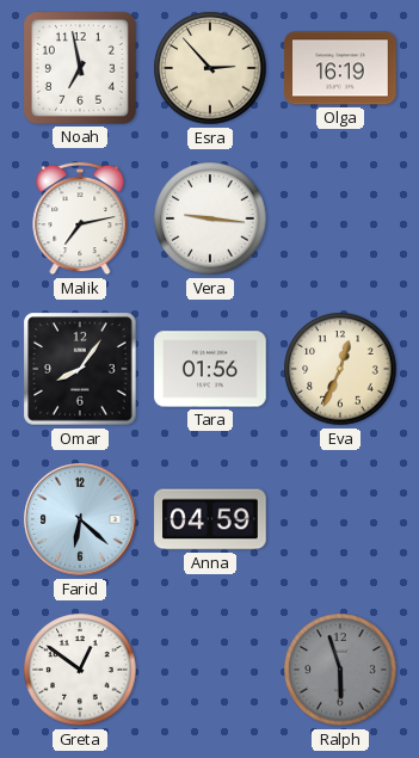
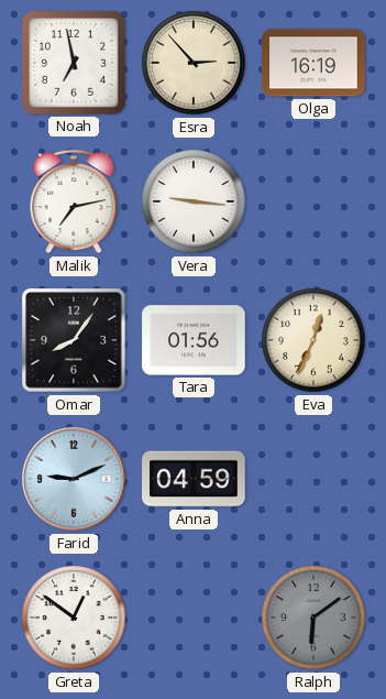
Farid: 6:22 -> 9:11
Ralph: 5:57 -> 6:09
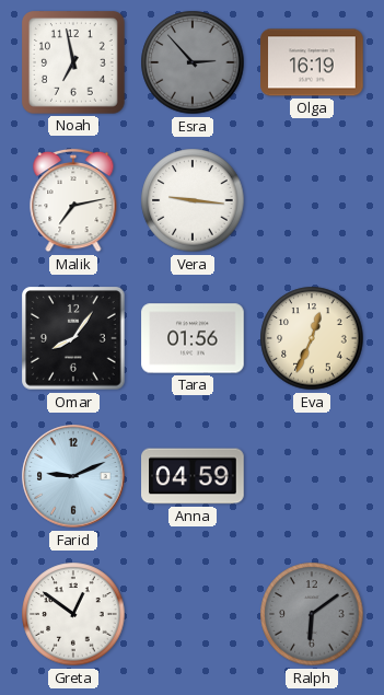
Esra dial: cream -> grey
